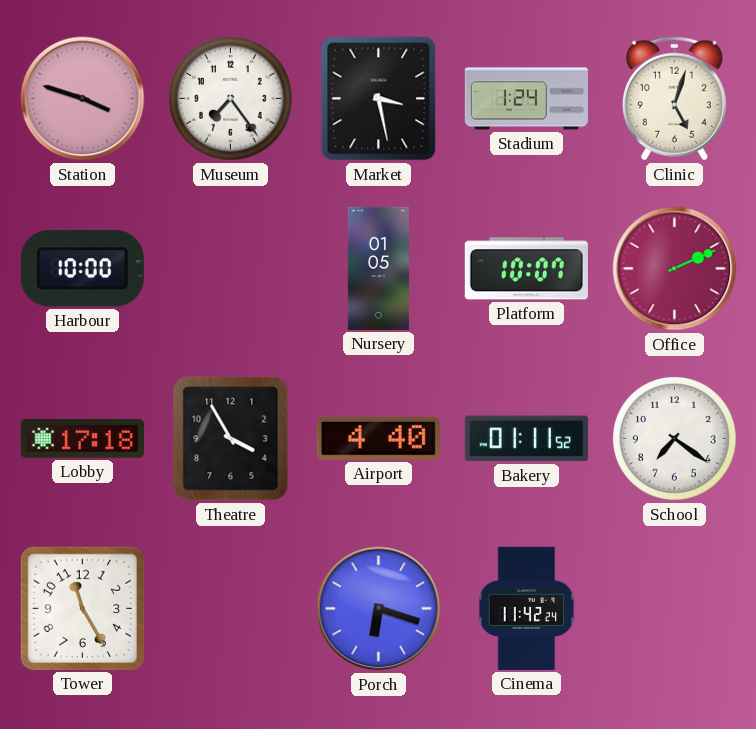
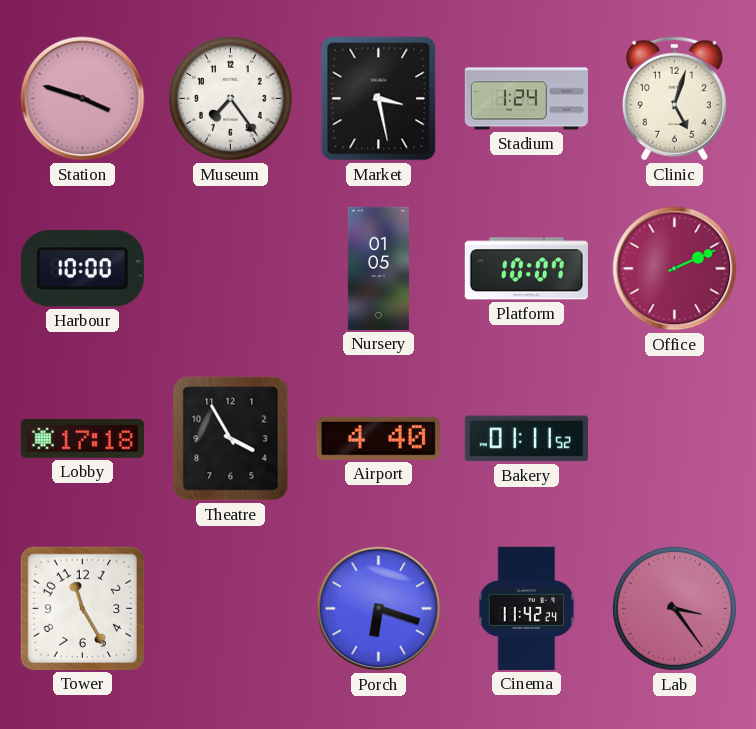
School: 7:21 -> none
Lab: none -> 3:24
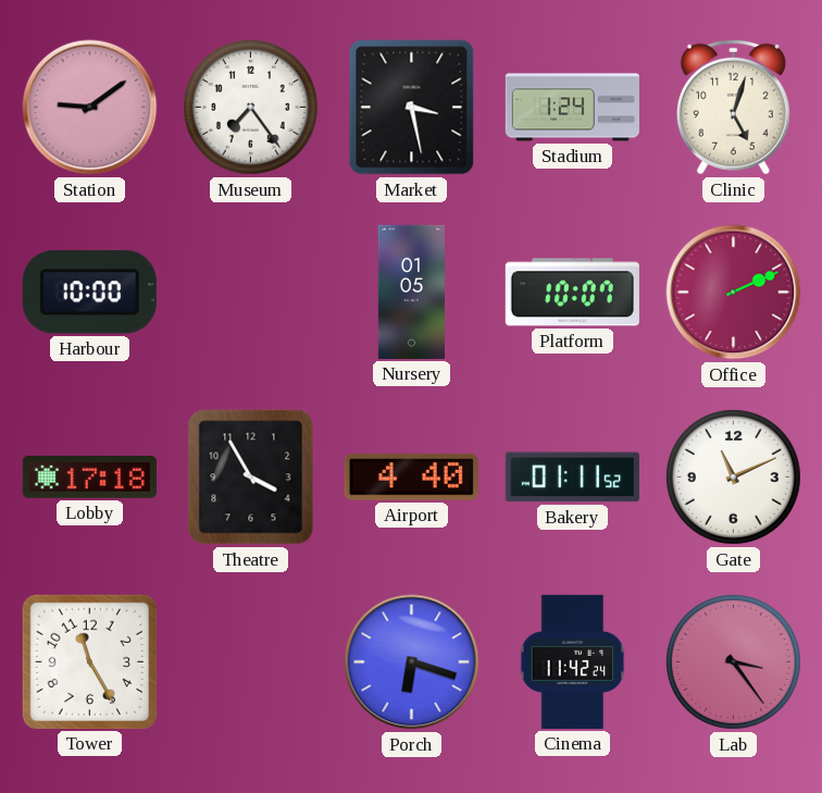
Station: 3:48 -> 9:09
Gate: none -> 11:11
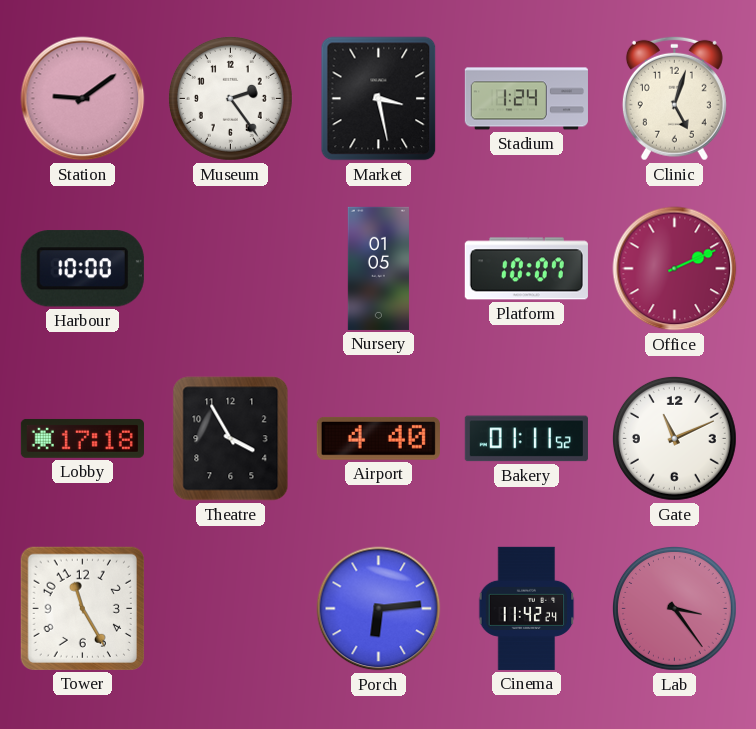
Museum: 7:24 -> 2:24
Porch: 6:18 -> 6:14
